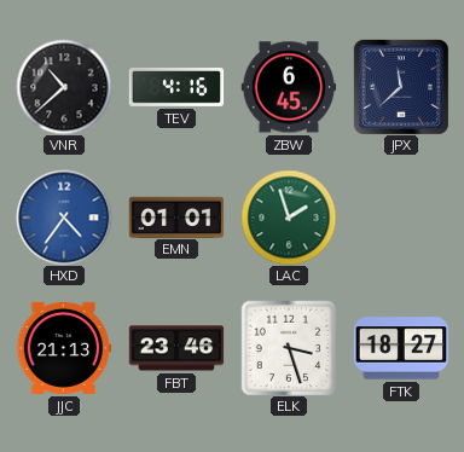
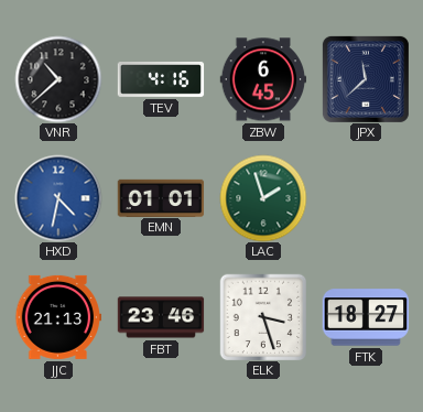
HXD: 4:36 -> 4:32
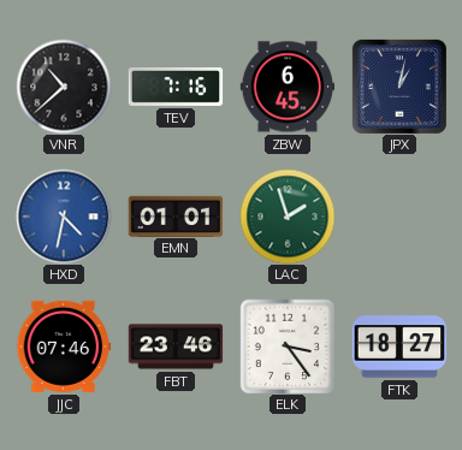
TEV: 4:16 -> 7:16
JPX: 11:38 -> 1:02
JJC: 21:13 -> 07:46
ELK: 3:27 -> 3:24
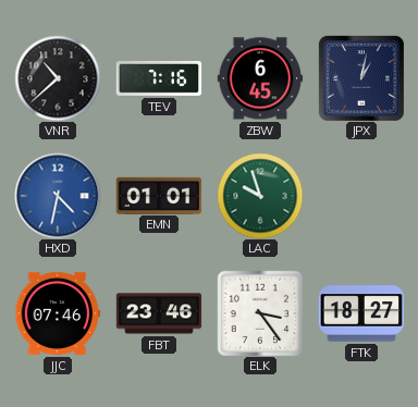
LAC: 1:57 -> 9:57
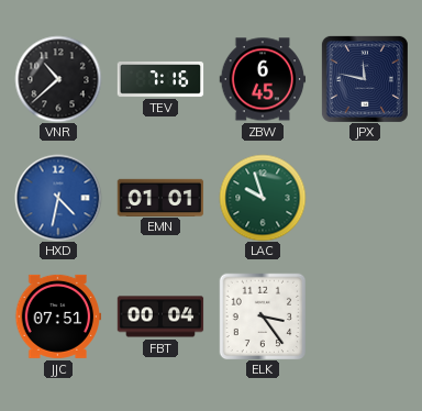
JPX: 1:02 -> 11:47
JJC: 07:46 -> 07:51
FBT: 23:46 -> 00:04
FTK: 18:27 -> none
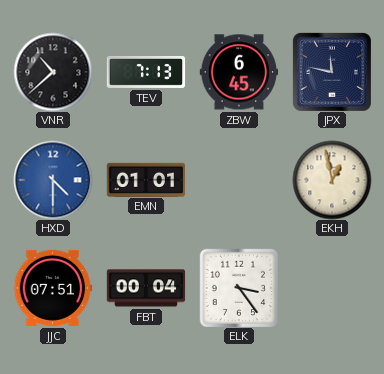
TEV: 7:16 -> 7:13
HXD: 4:32 -> 4:30
LAC: 9:57 -> none
EKH: none -> 12:58
